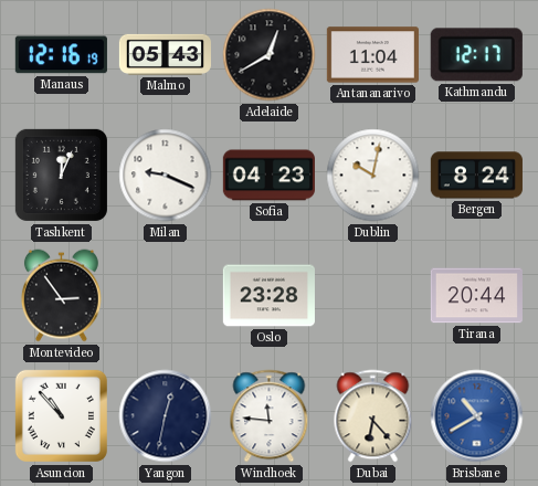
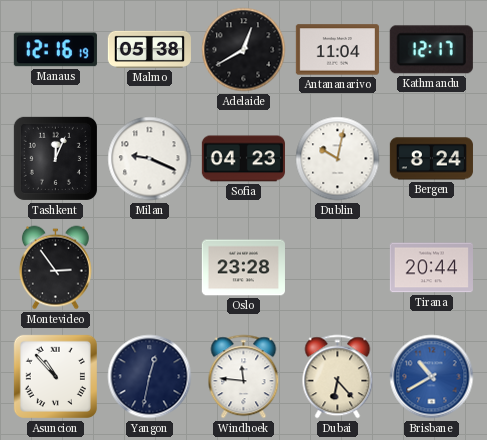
Malmo: 05:43 -> 05:38
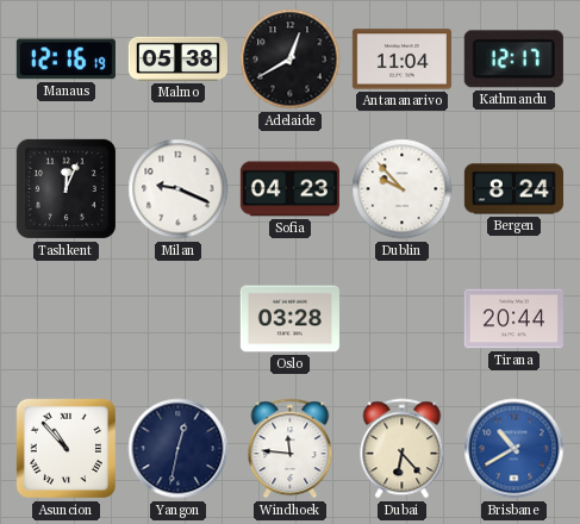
Dublin: 10:02 -> 9:53
Montevideo: 2:54 -> none
Oslo: 23:28 -> 03:28
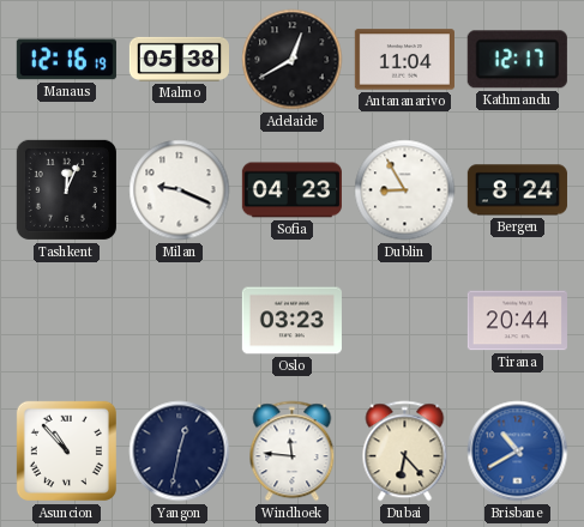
Dublin: 9:53 -> 8:55
Oslo: 03:28 -> 03:23
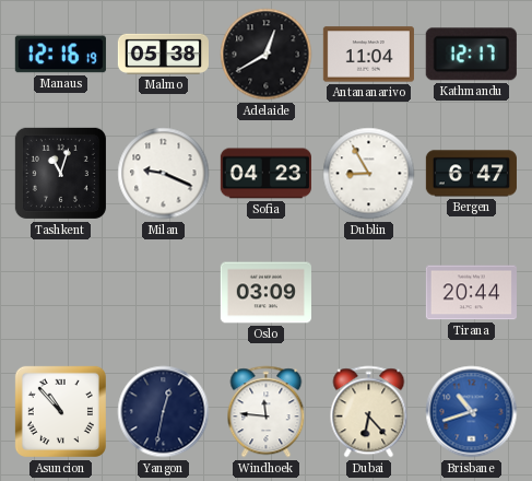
Tashkent: 12:04 -> 11:03
Bergen: 8:24 -> 6:47
Oslo: 03:23 -> 03:09
Brisbane: 10:40 -> 10:42
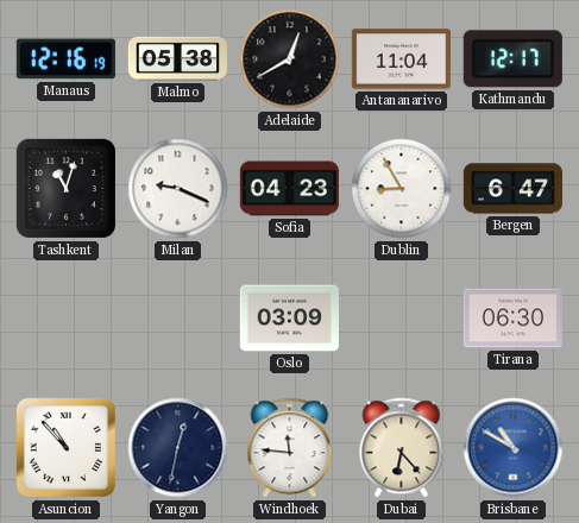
Tirana: 20:44 -> 06:30
Brisbane: 10:42 -> 10:50
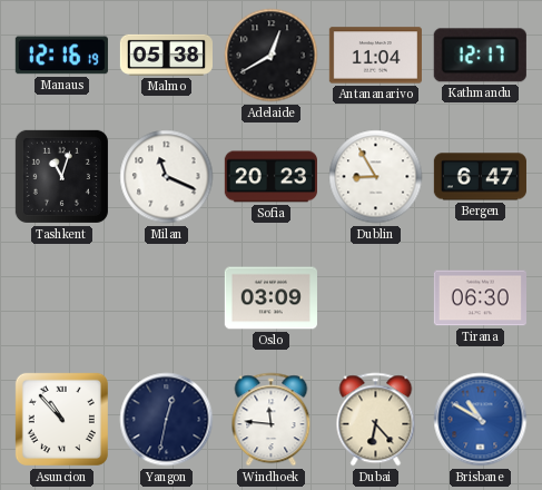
Milan: 9:19 -> 11:19
Sofia: 04:23 -> 20:23
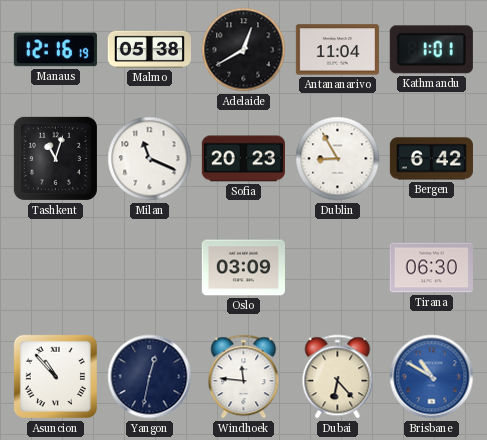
Kathmandu: 12:17 -> 1:01
Bergen: 6:47 -> 6:42
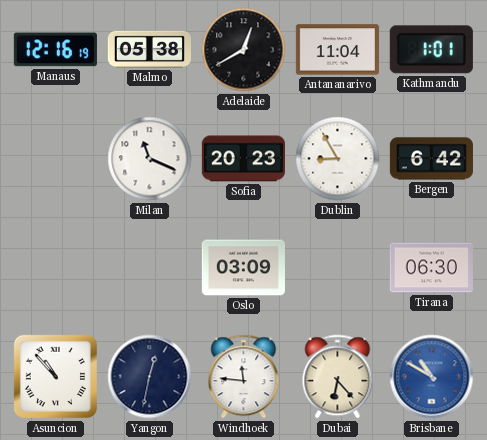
Tashkent: 11:03 -> none
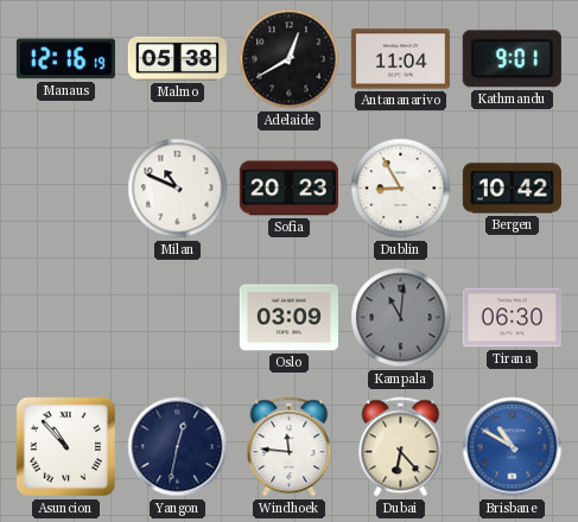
Kathmandu: 1:01 -> 9:01
Milan: 11:19 -> 10:49
Bergen: 6:42 -> 10:42
Kampala: none -> 11:01
